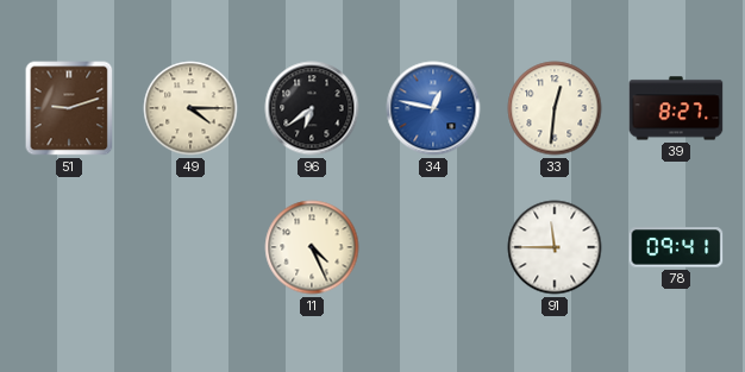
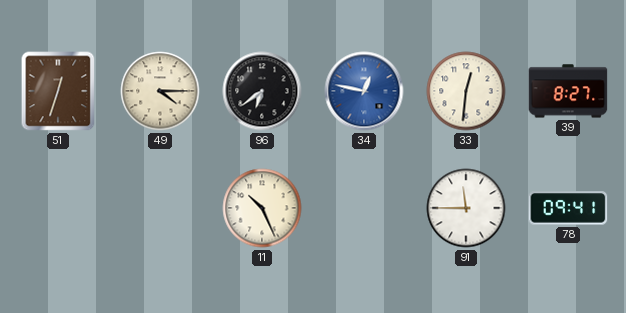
51: 9:12 -> 12:33
11: 4:26 -> 10:26
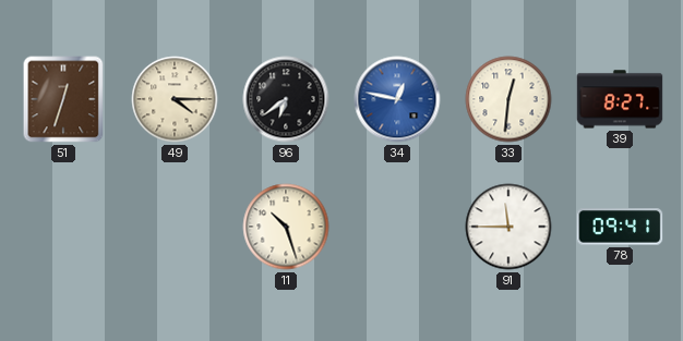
11: 10:26 -> 10:27
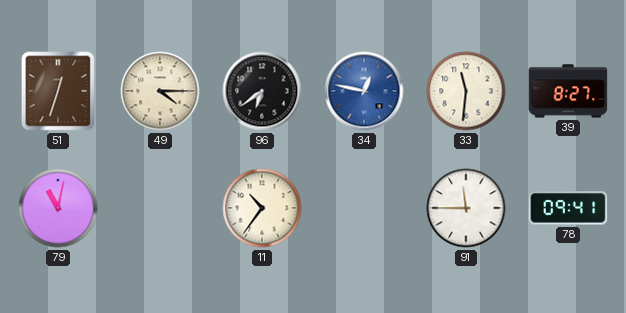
33: 12:31 -> 11:31
79: none -> 11:02
11: 10:27 -> 10:36
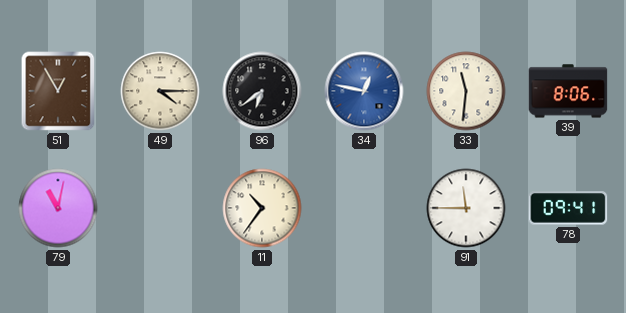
51: 12:33 -> 12:55
39: 8:27 -> 8:06
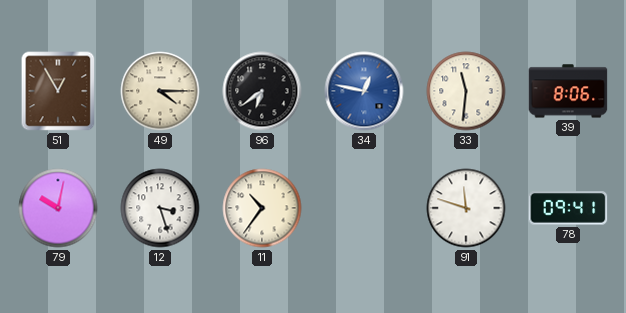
79: 11:02 -> 10:02
12: none -> 3:27
91: 11:45 -> 11:48
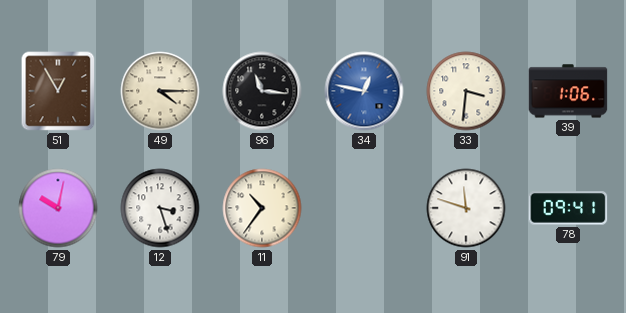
96: 6:39 -> 11:16
33: 11:31 -> 3:31
39: 8:06 -> 1:06
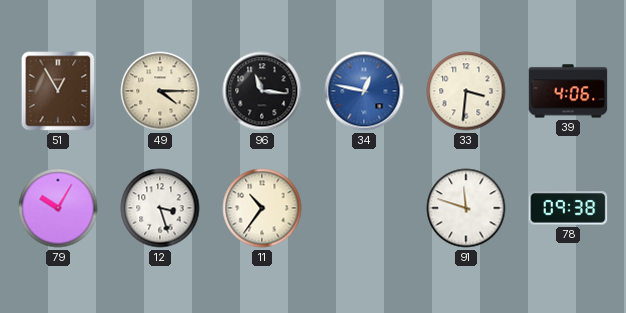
39: 1:06 -> 4:06
79: 10:02 -> 10:05
78: 09:41 -> 09:38
